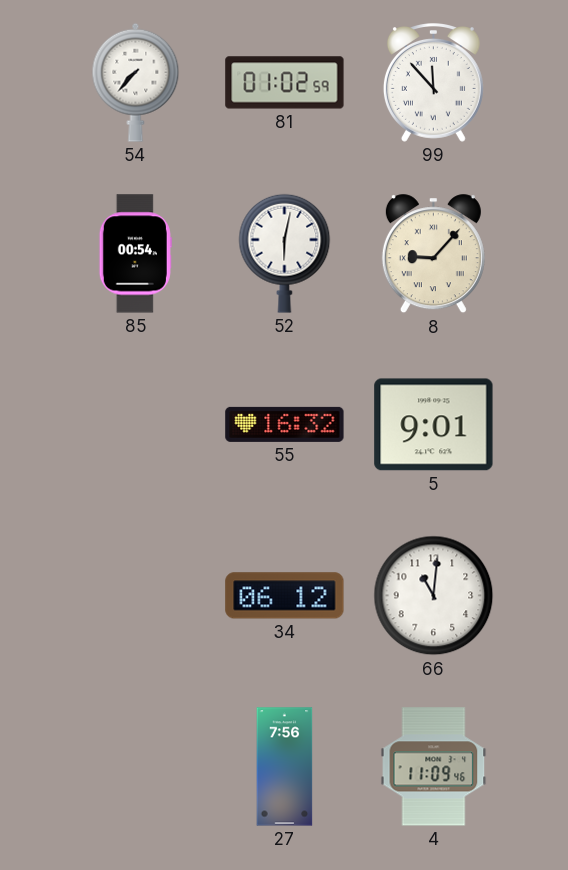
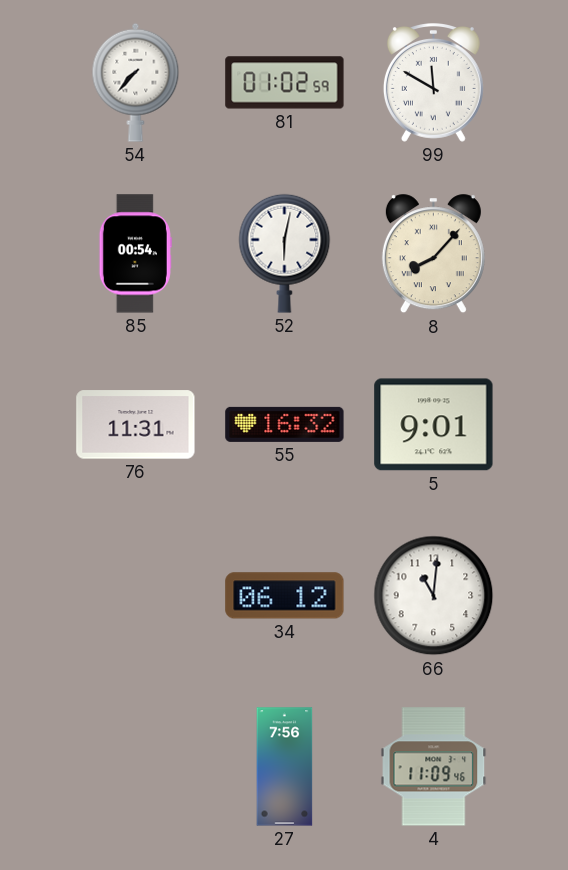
99: 11:53 -> 11:50
8: 9:07 -> 8:07
76: none -> 11:31
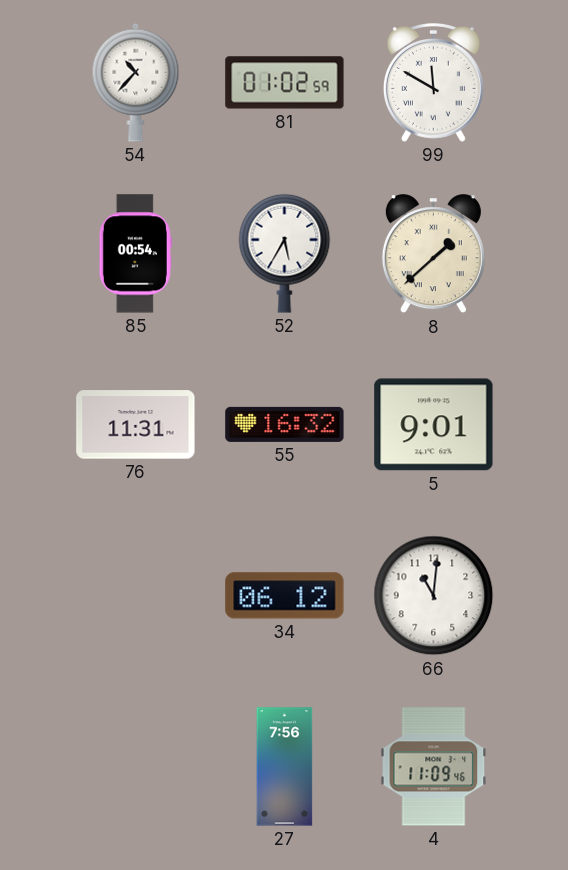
54: 7:37 -> 10:37
52: 6:02 -> 5:35
8: 8:07 -> 1:38
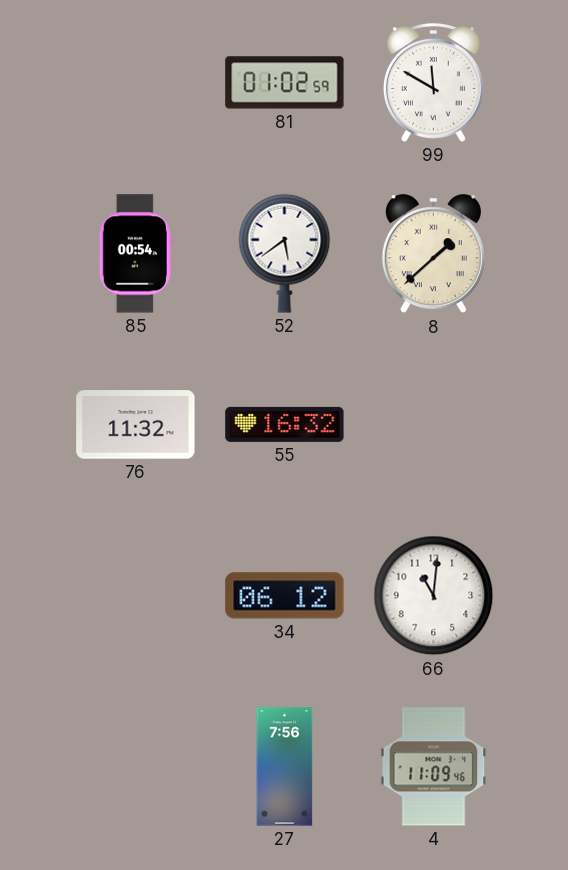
54: 10:37 -> none
52: 5:35 -> 5:39
76: 11:31 -> 11:32
5: 9:01 -> none
